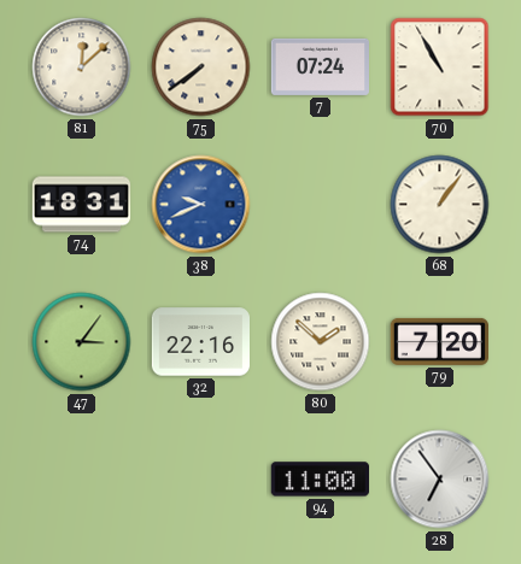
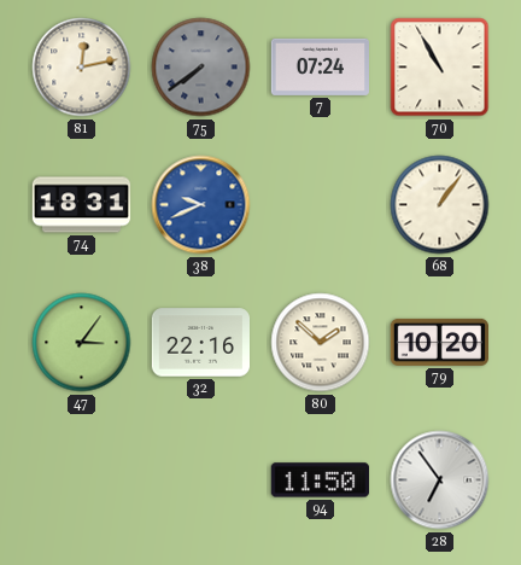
81: 12:08 -> 12:13
75 dial: cream -> grey
79: 7:20 -> 10:20
94: 11:00 -> 11:50
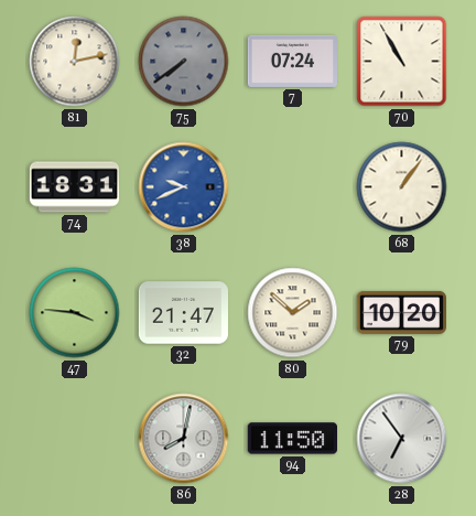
47: 3:06 -> 3:46
32: 22:16 -> 21:47
86: none -> 8:02
